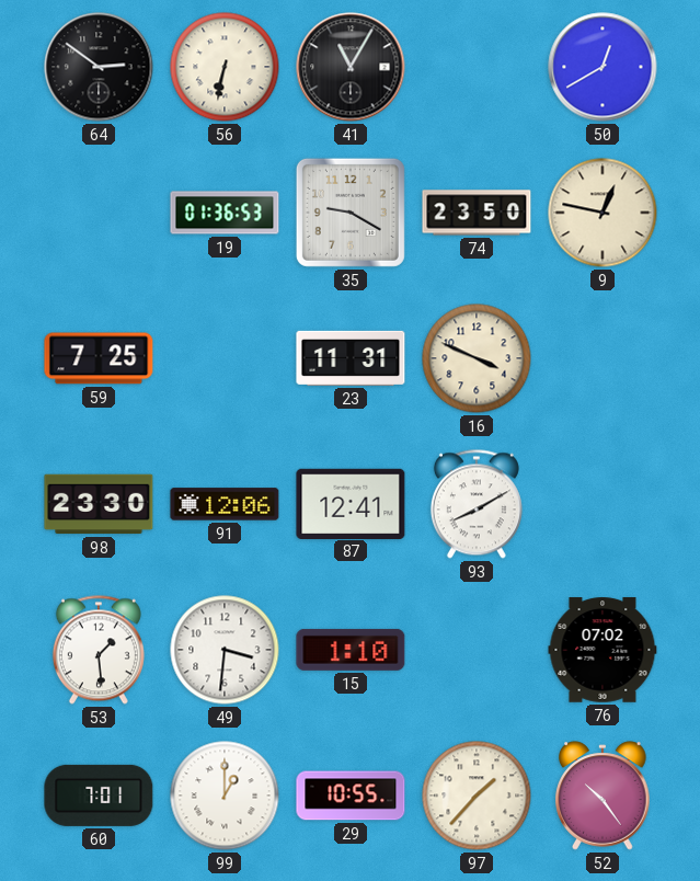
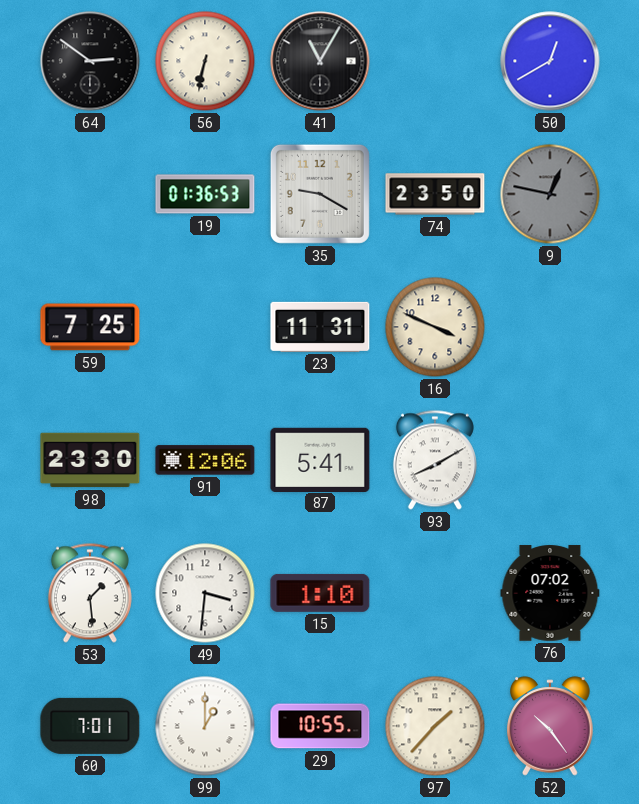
9 dial: cream -> grey
87: 12:41 -> 5:41
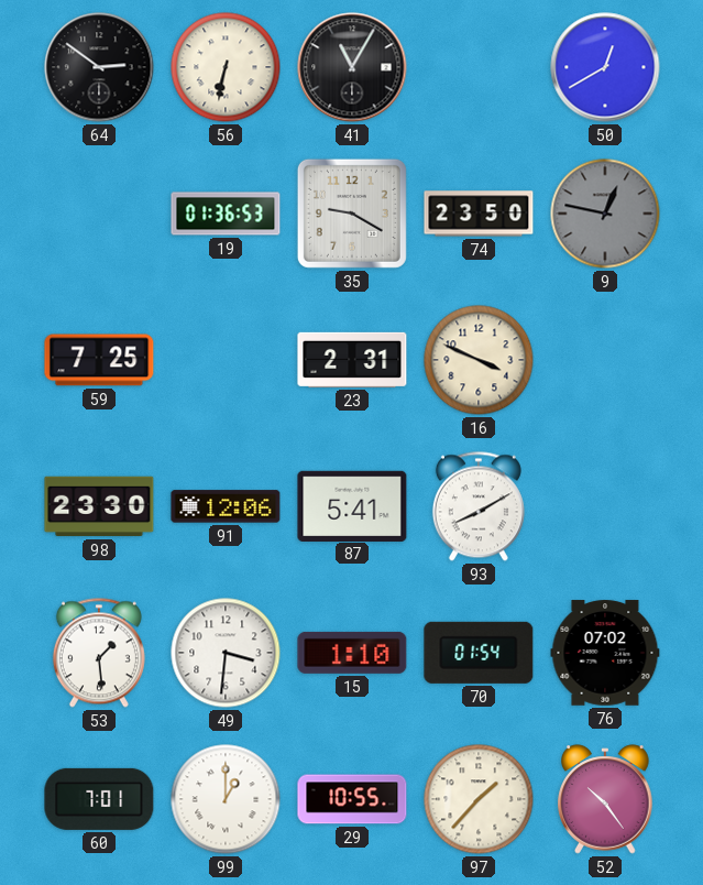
23: 11:31 -> 2:31
70: none -> 01:54
